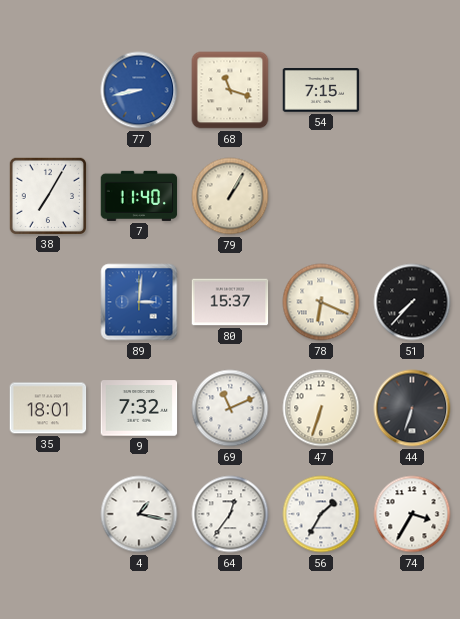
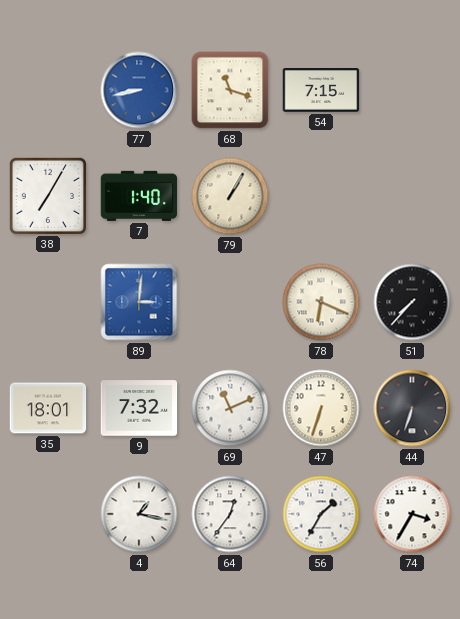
7: 11:40 -> 1:40
80: 15:37 -> none
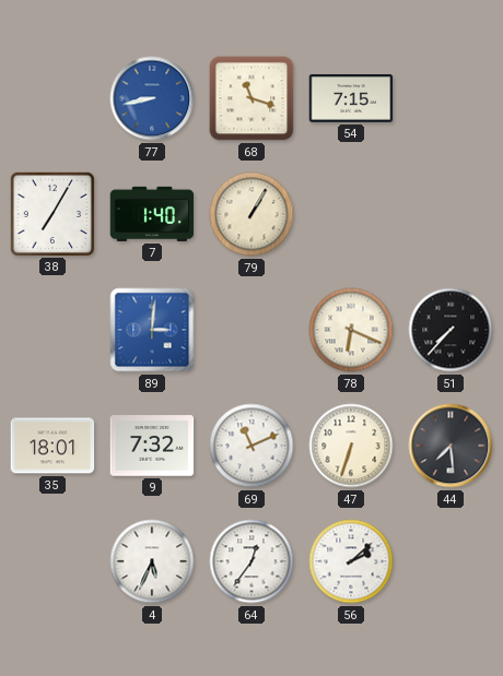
44: 6:33 -> 7:29
4: 1:17 -> 5:34
56: 1:35 -> 2:08
74: 3:35 -> none
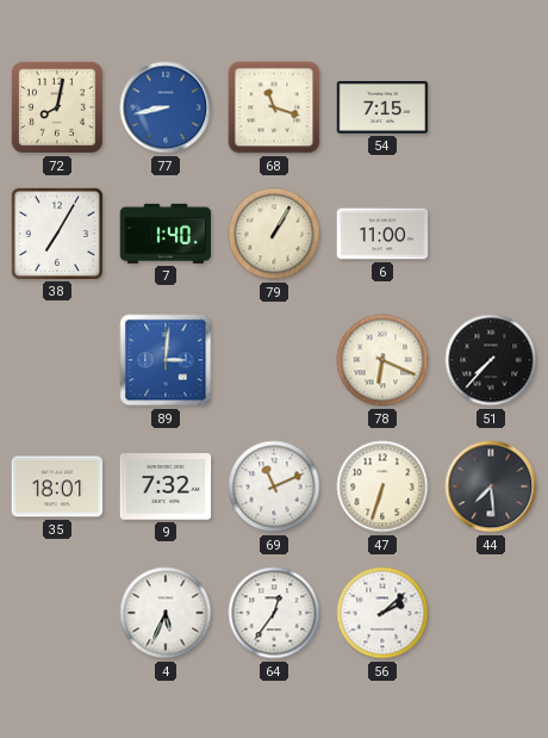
72: none -> 8:02
6: none -> 11:00
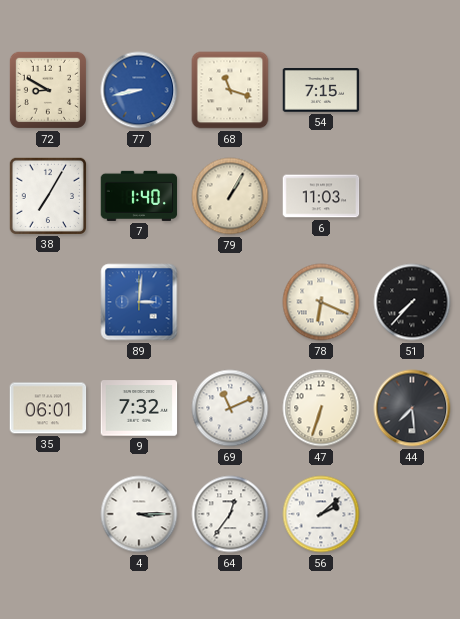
72: 8:02 -> 8:50
6: 11:00 -> 11:03
35: 18:01 -> 06:01
4: 5:34 -> 3:15
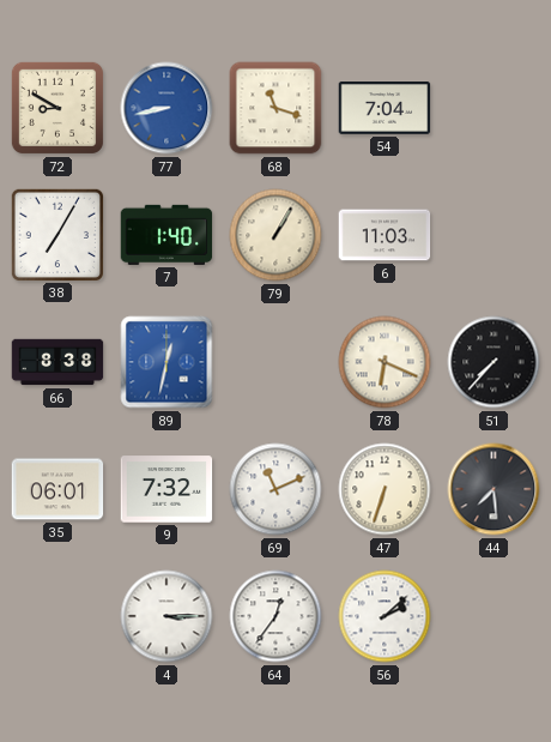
54: 7:15 -> 7:04
66: none -> 8:38
89: 3:01 -> 12:32
